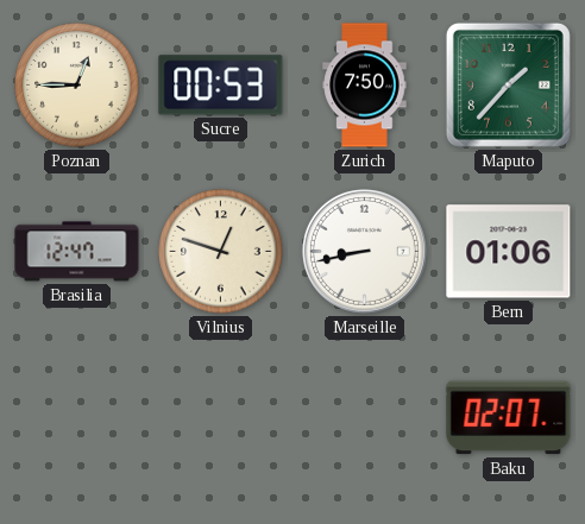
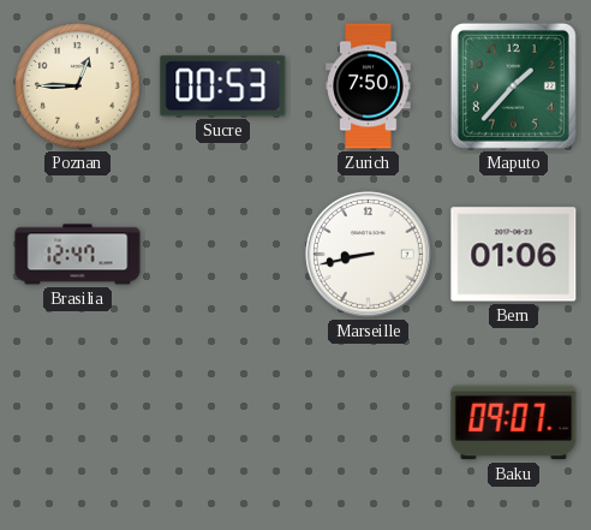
Vilnius: 12:48 -> none
Baku: 02:07 -> 09:07
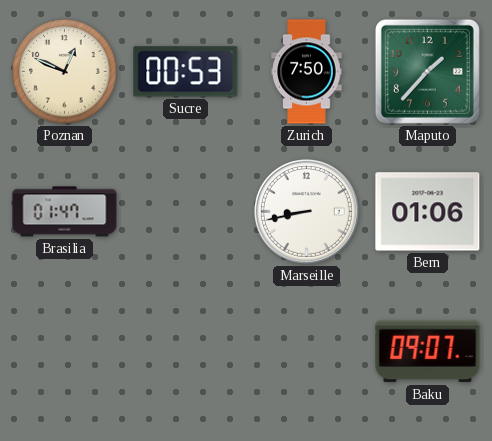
Poznan: 12:45 -> 12:49
Brasilia: 12:47 -> 01:47
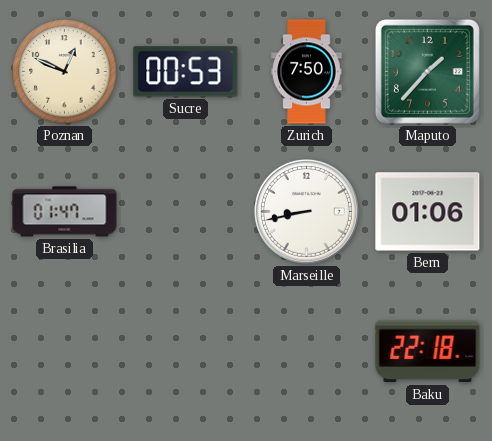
Baku: 09:07 -> 22:18
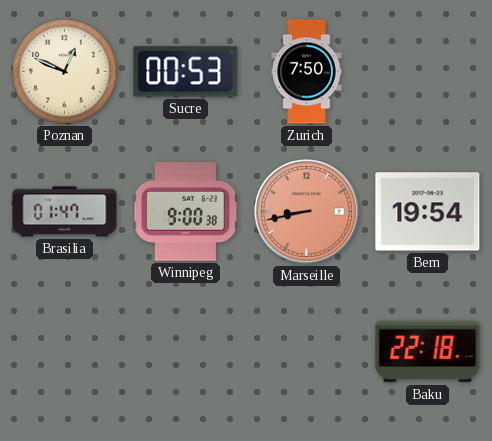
Maputo: 1:37 -> none
Winnipeg: none -> 9:00
Marseille dial: white -> salmon
Bern: 01:06 -> 19:54
